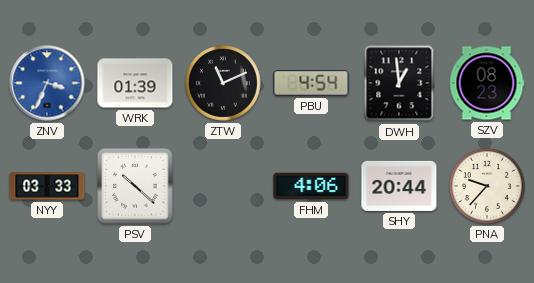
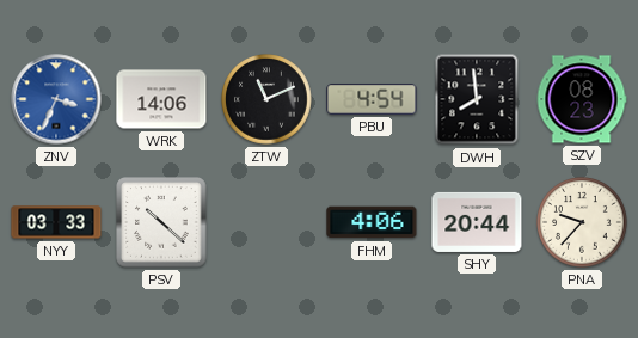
WRK: 01:39 -> 14:06
DWH: 12:59 -> 7:59
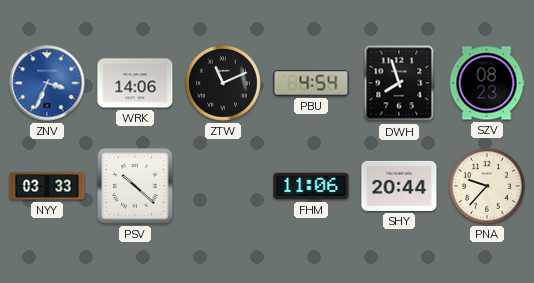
DWH: 7:59 -> 7:57
FHM: 4:06 -> 11:06
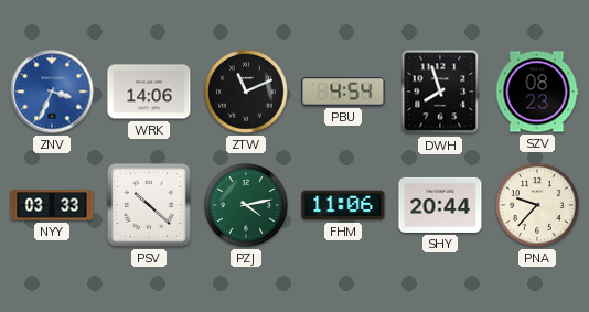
PZJ: none -> 4:13
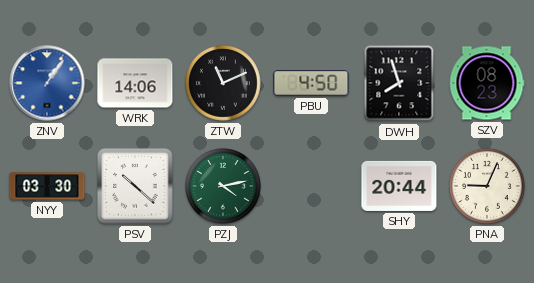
ZNV: 3:34 -> 1:06
PBU: 4:54 -> 4:50
NYY: 03:33 -> 03:30
FHM: 11:06 -> none
PNA: 9:37 -> 9:04
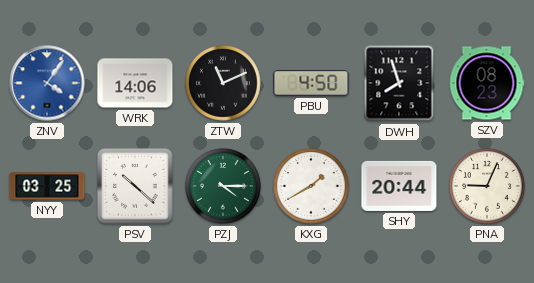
ZNV: 1:06 -> 4:06
NYY: 03:30 -> 03:25
PZJ: 4:13 -> 4:15
KXG: none -> 1:40
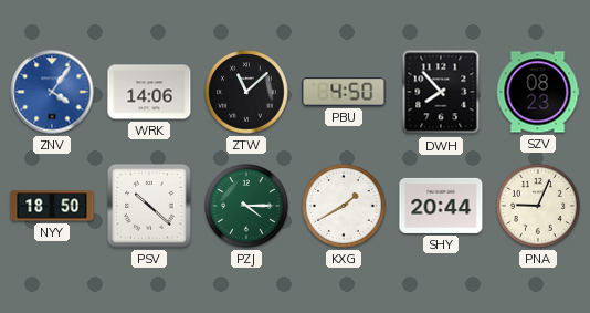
ZTW: 11:11 -> 11:08
DWH: 7:57 -> 7:53
NYY: 03:25 -> 18:50
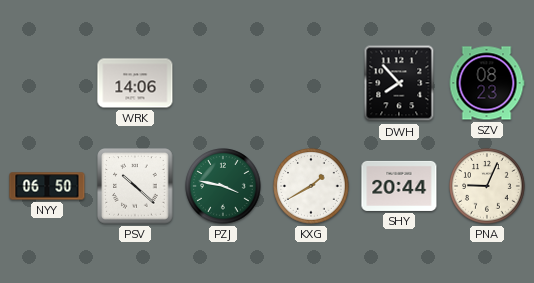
ZNV: 4:06 -> none
ZTW: 11:08 -> none
PBU: 4:50 -> none
NYY: 18:50 -> 06:50
PZJ: 4:15 -> 3:47
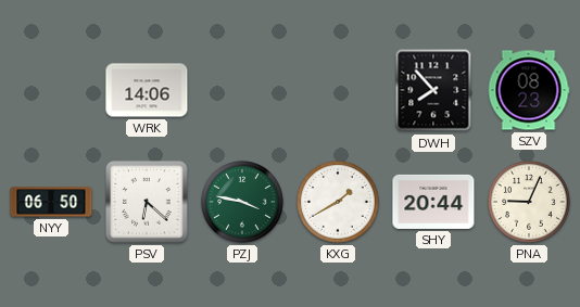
PSV: 10:22 -> 6:22
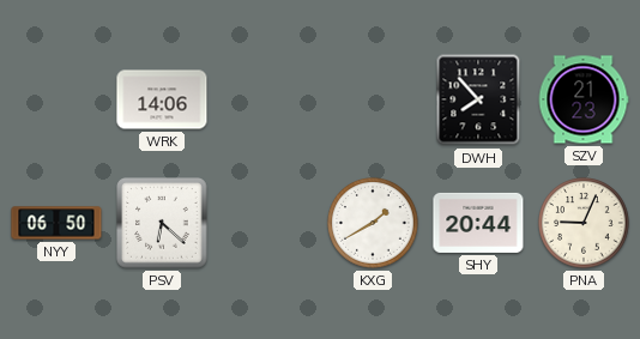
SZV: 08:23 -> 21:23
PZJ: 3:47 -> none
